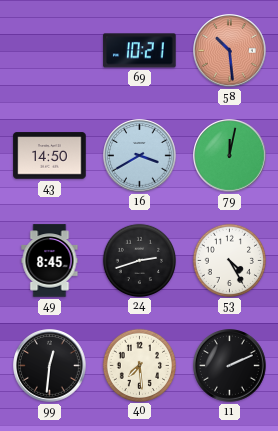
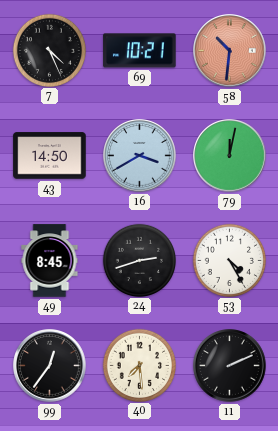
7: none -> 4:26
58: 10:29 -> 10:31
99: 12:31 -> 12:36
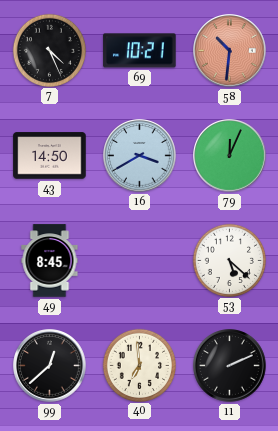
79: 12:02 -> 12:04
24: 2:42 -> none
53: 4:25 -> 5:22
99: 12:36 -> 12:38
40: 7:29 -> 6:59
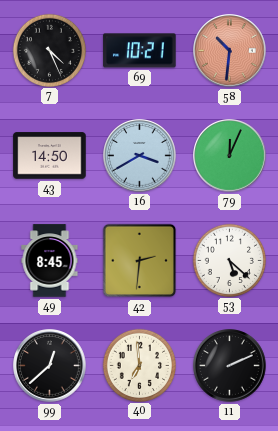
42: none -> 2:31
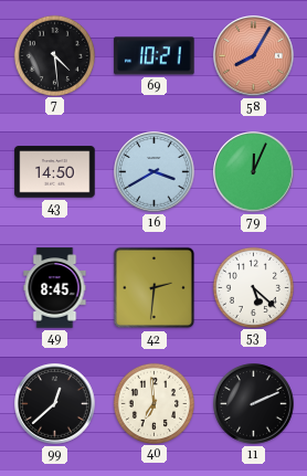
7: 4:26 -> 4:29
58: 10:31 -> 8:05
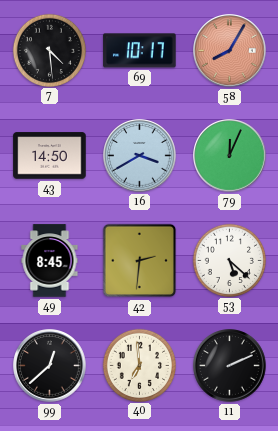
69: 10:21 -> 10:17
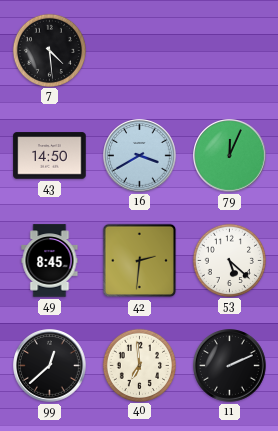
69: 10:17 -> none
58: 8:05 -> none
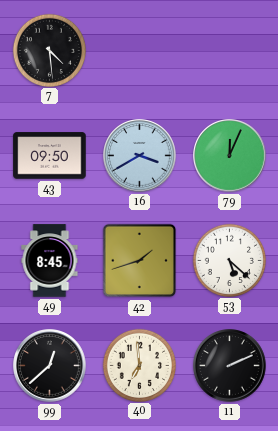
43: 14:50 -> 09:50
42: 2:31 -> 1:42
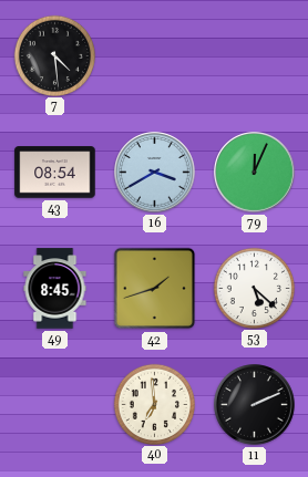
43: 09:50 -> 08:54
99: 12:38 -> none
